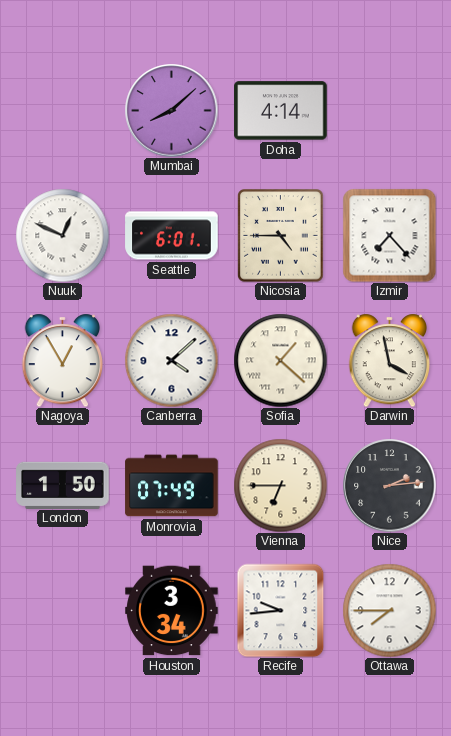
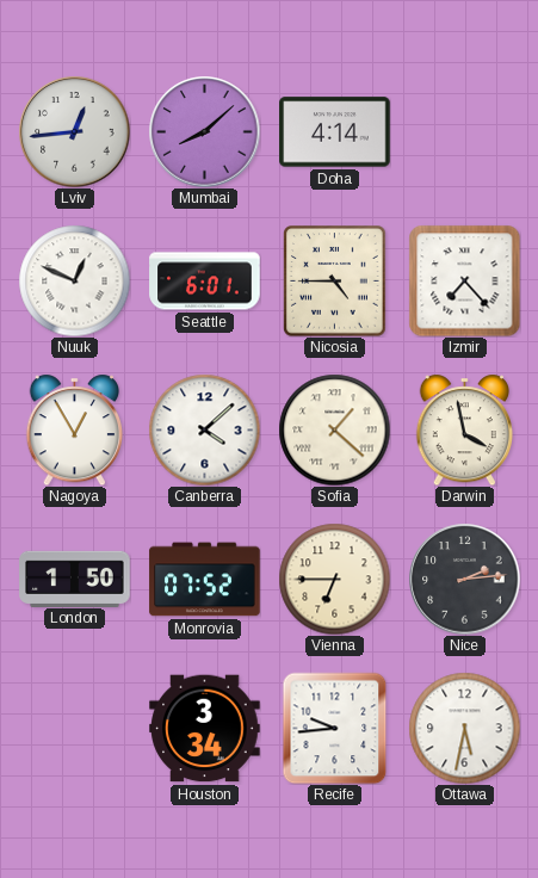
Lviv: none -> 12:44
Monrovia: 07:49 -> 07:52
Ottawa: 7:45 -> 5:32
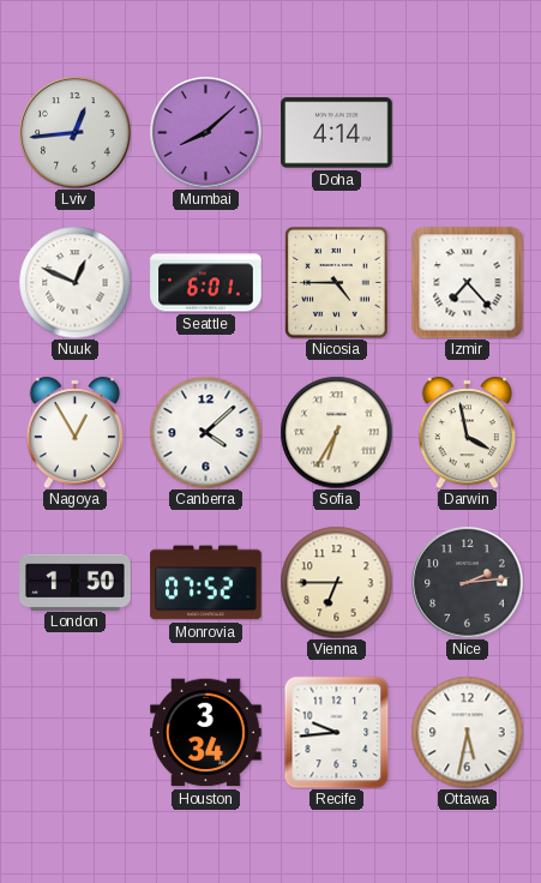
Sofia: 1:22 -> 6:35
